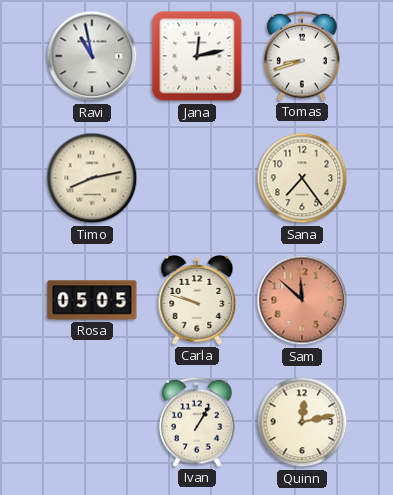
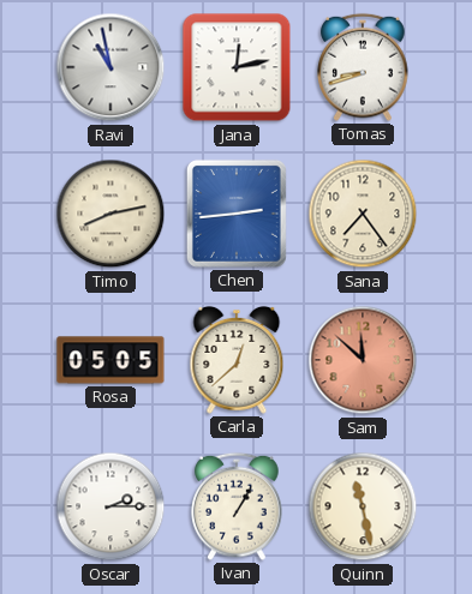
Chen: none -> 2:44
Carla: 9:48 -> 12:38
Oscar: none -> 2:15
Quinn: 12:13 -> 11:28
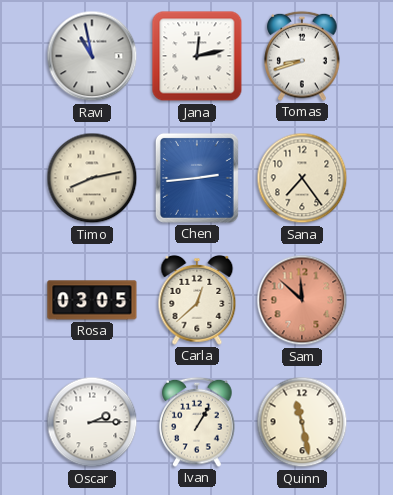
Rosa: 05:05 -> 03:05
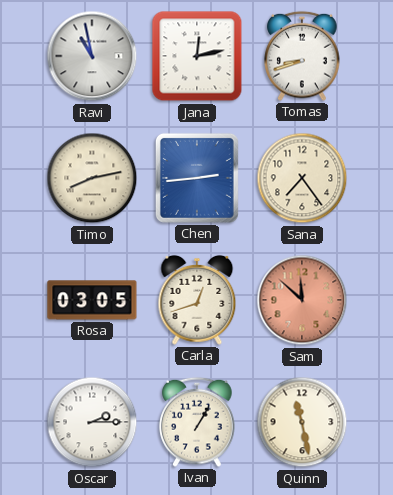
Carla: 12:38 -> 12:42
